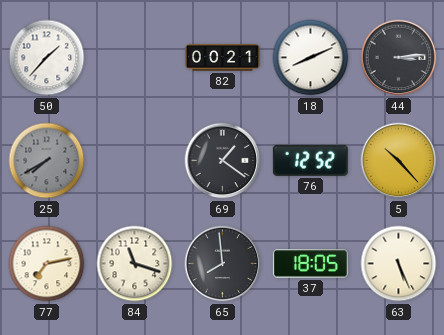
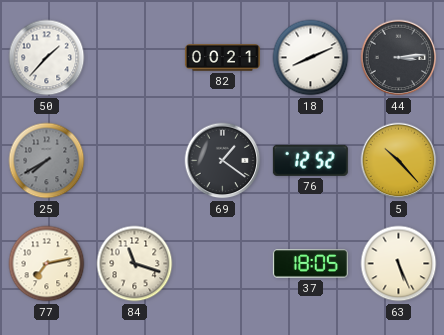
65: 7:59 -> none
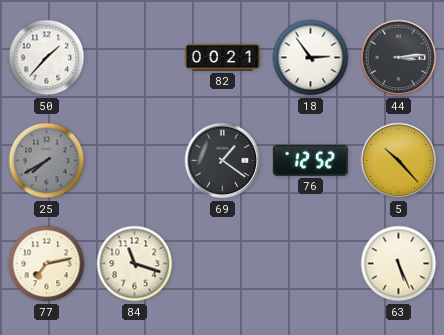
18: 8:11 -> 2:54
37: 18:05 -> none
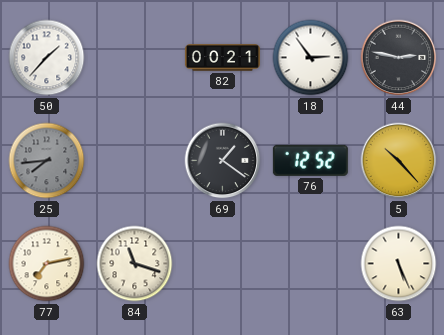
44: 3:14 -> 2:47
25: 7:40 -> 7:44
